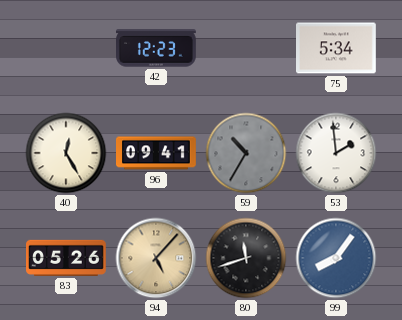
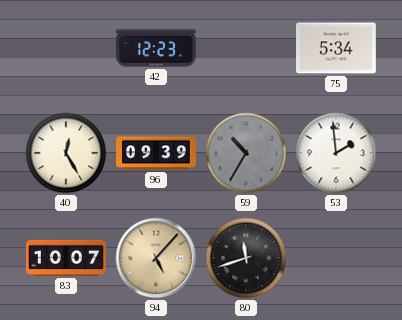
96: 09:41 -> 09:39
83: 05:26 -> 10:07
99: 8:06 -> none
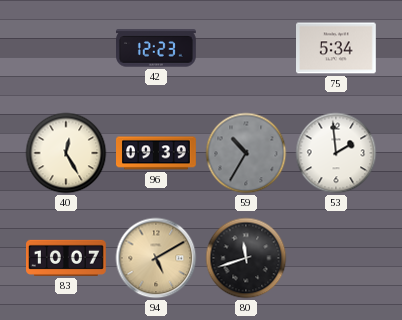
94: 5:07 -> 5:10
